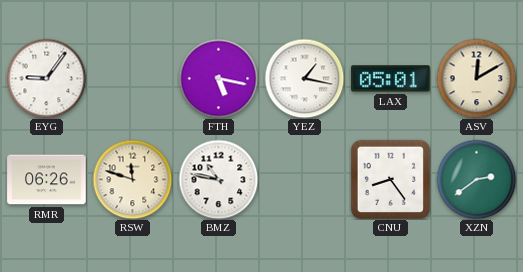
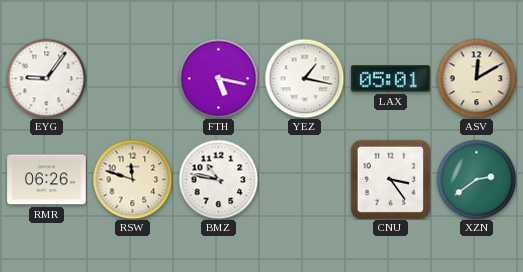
CNU: 8:24 -> 3:24
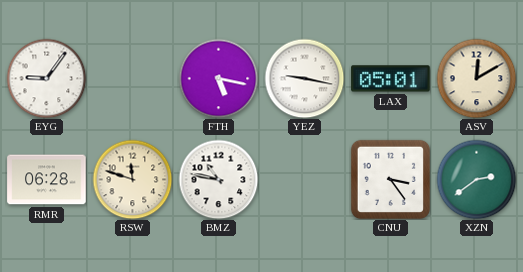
YEZ: 1:17 -> 9:17
RMR: 06:26 -> 06:28
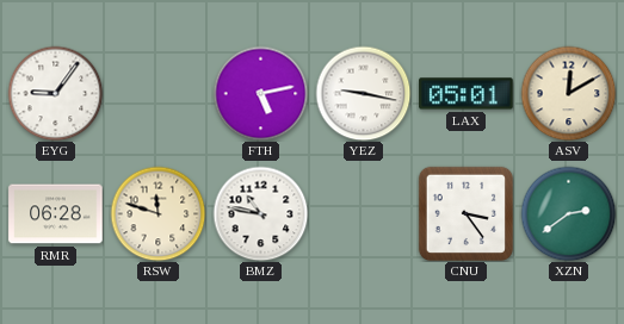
FTH: 5:17 -> 5:13
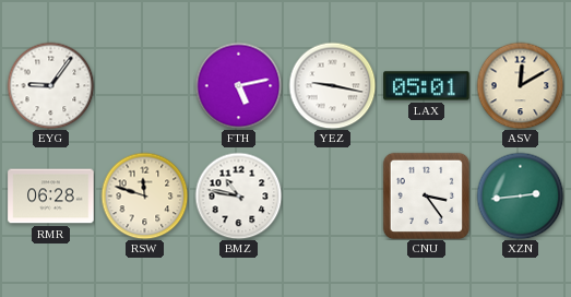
XZN: 2:39 -> 2:44
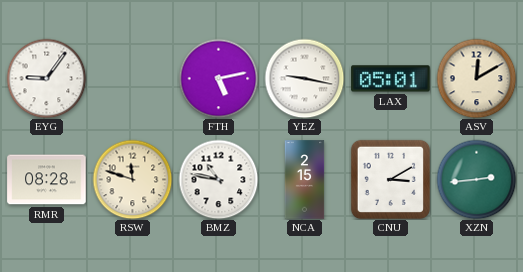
RMR: 06:28 -> 08:28
NCA: none -> 2:15
CNU: 3:24 -> 3:10
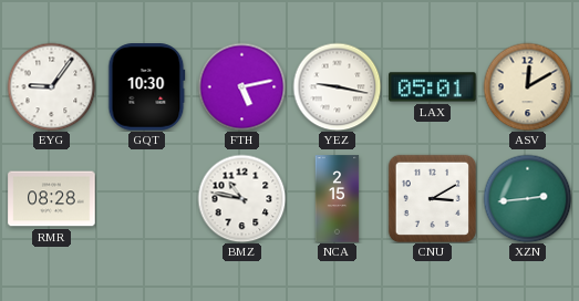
GQT: none -> 10:30
RSW: 11:48 -> none
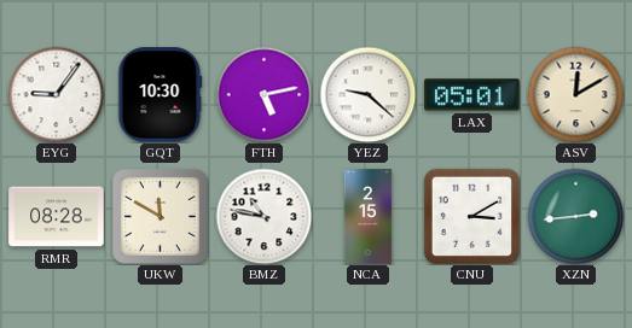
YEZ: 9:17 -> 9:22
UKW: none -> 11:50
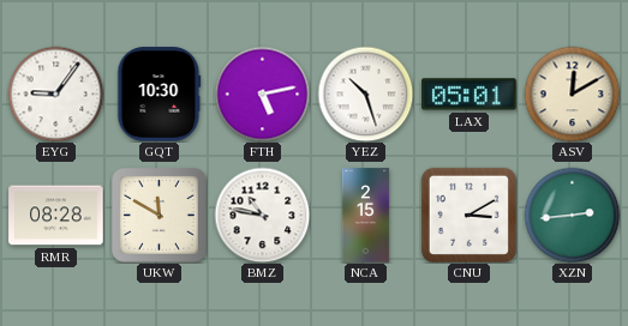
YEZ: 9:22 -> 10:27
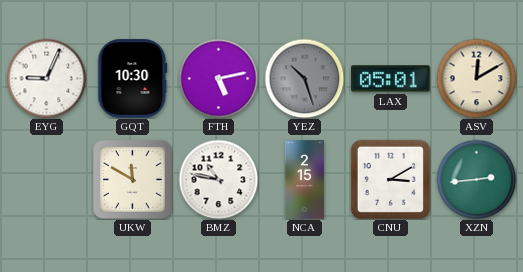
EYG: 9:06 -> 9:04
YEZ dial: white -> grey
RMR: 08:28 -> none
